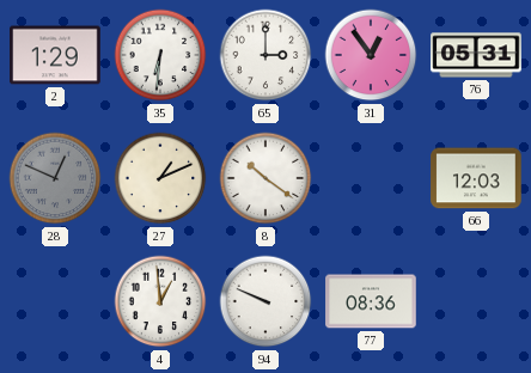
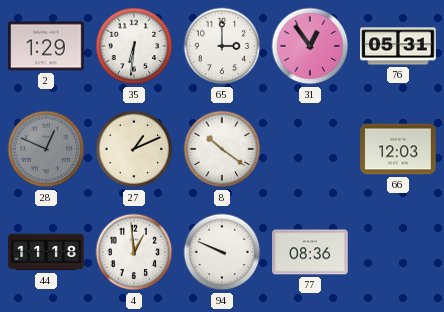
44: none -> 11:18
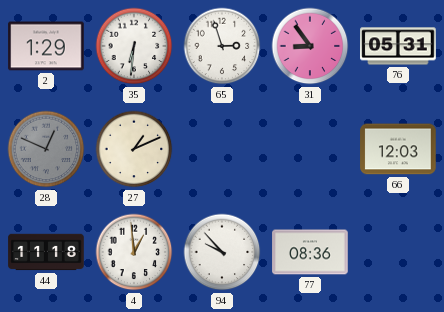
65: 3:00 -> 2:57
31: 12:54 -> 8:54
8: 10:21 -> none
94: 9:49 -> 9:53
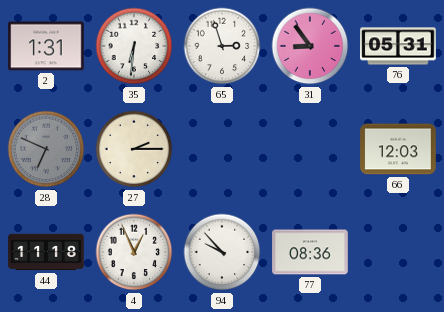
2: 1:29 -> 1:31
28: 12:49 -> 6:49
27: 1:11 -> 2:15
4: 12:59 -> 12:56
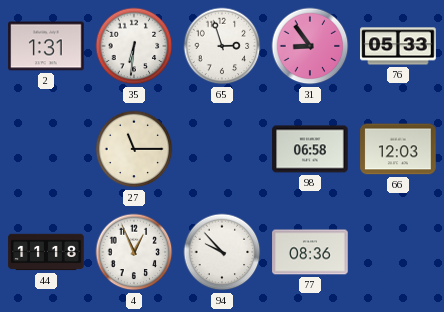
76: 05:31 -> 05:33
28: 6:49 -> none
27: 2:15 -> 11:15
98: none -> 06:58
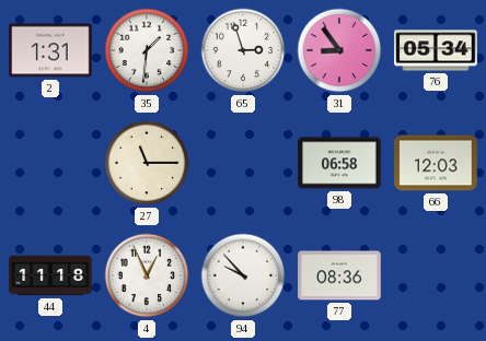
35: 6:31 -> 1:31
76: 05:33 -> 05:34
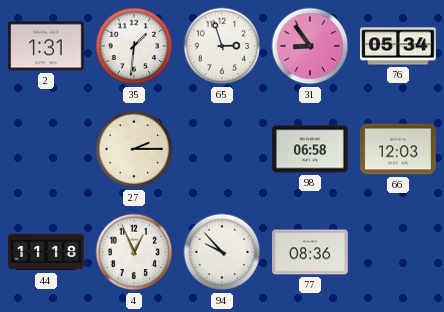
27: 11:15 -> 2:15
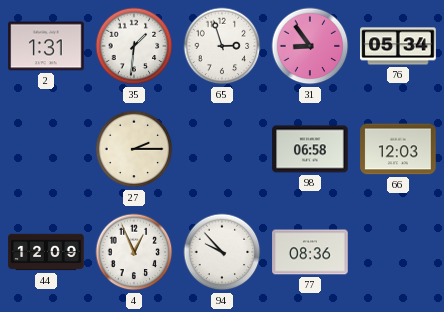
44: 11:18 -> 12:09
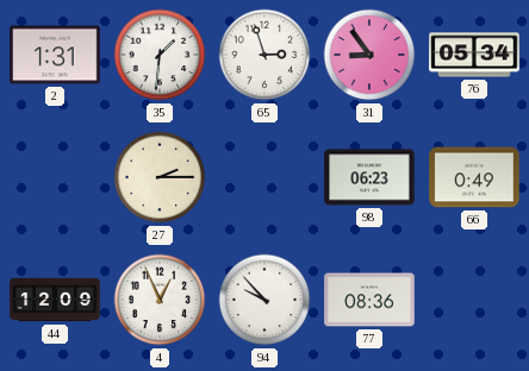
98: 06:58 -> 06:23
66: 12:03 -> 0:49
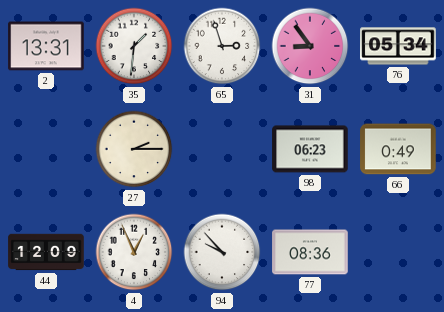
2: 1:31 -> 13:31
